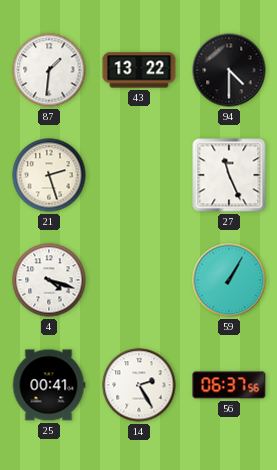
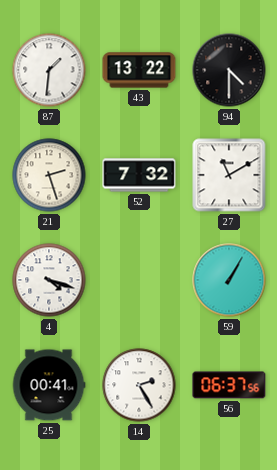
52: none -> 7:32
27: 11:26 -> 11:10
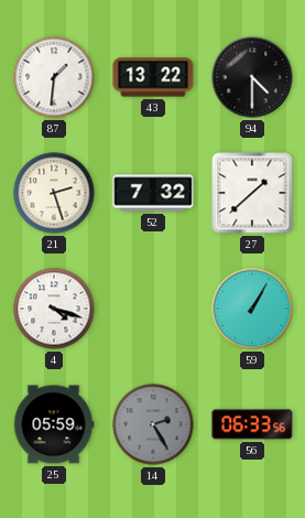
27: 11:10 -> 1:38
25: 00:41 -> 05:59
14 dial: white -> grey
56: 06:37 -> 06:33
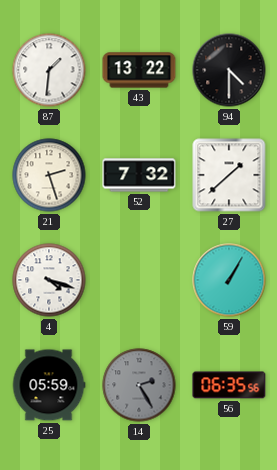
56: 06:33 -> 06:35
